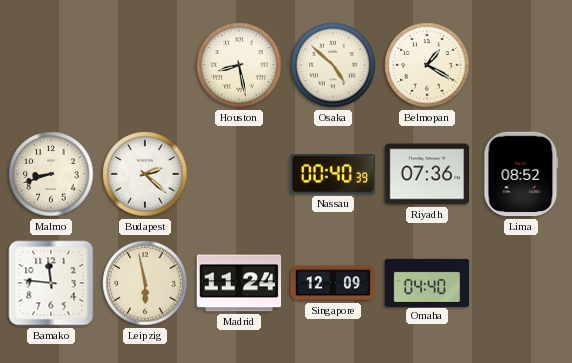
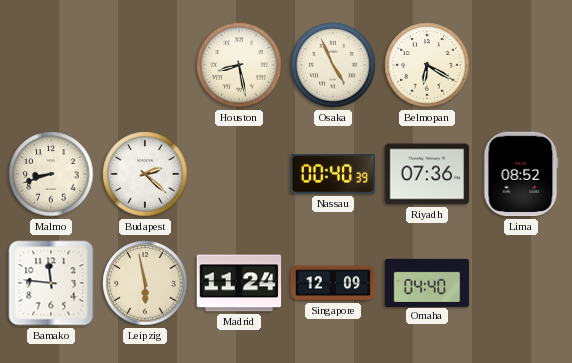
Osaka: 4:52 -> 4:56
Belmopan: 1:20 -> 6:20
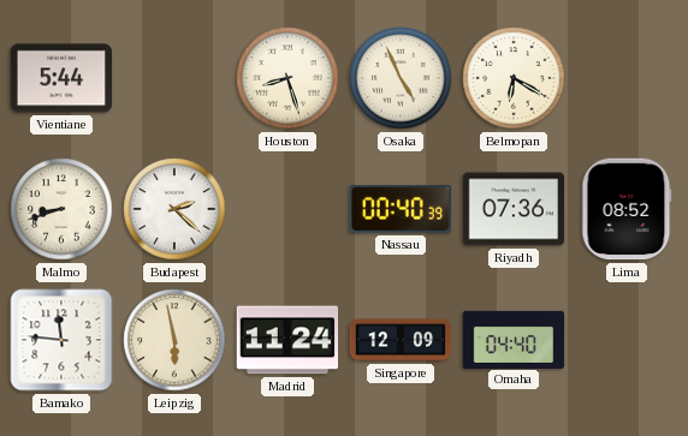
Vientiane: none -> 5:44
Houston: 8:28 -> 8:27
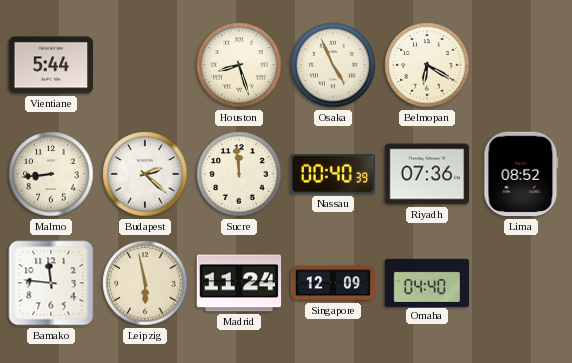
Malmo: 8:42 -> 8:44
Sucre: none -> 11:59
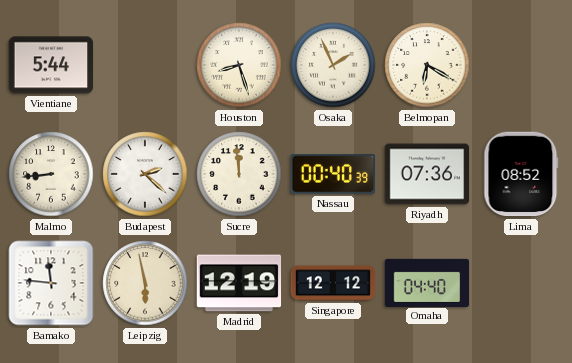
Osaka: 4:56 -> 1:56
Madrid: 11:24 -> 12:19
Singapore: 12:09 -> 12:12
